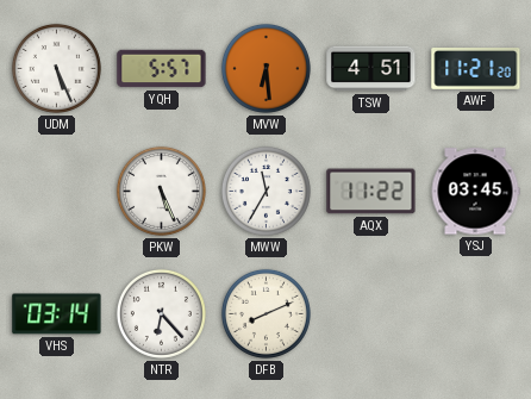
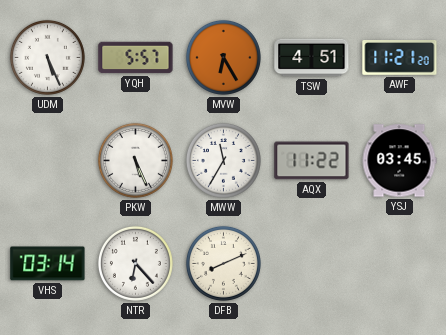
MVW: 6:29 -> 6:25
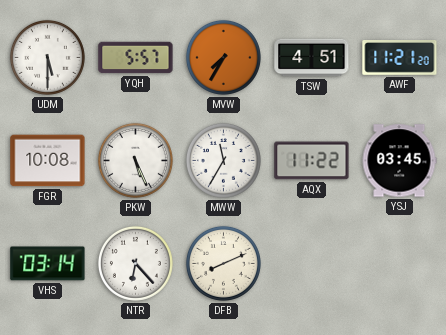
UDM: 5:26 -> 5:30
MVW: 6:25 -> 7:35
FGR: none -> 10:08
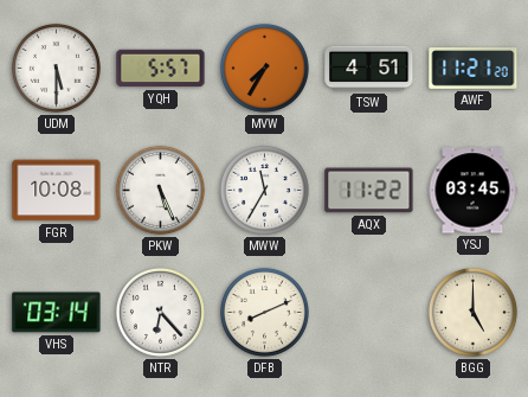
BGG: none -> 5:00
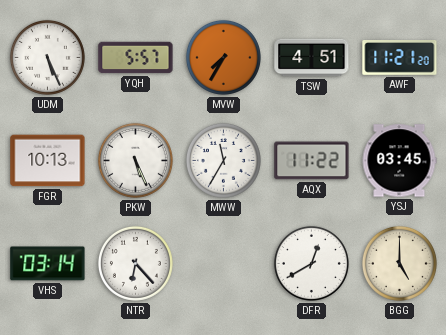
UDM: 5:30 -> 5:26
FGR: 10:08 -> 10:13
DFB: 8:11 -> none
DFR: none -> 12:40
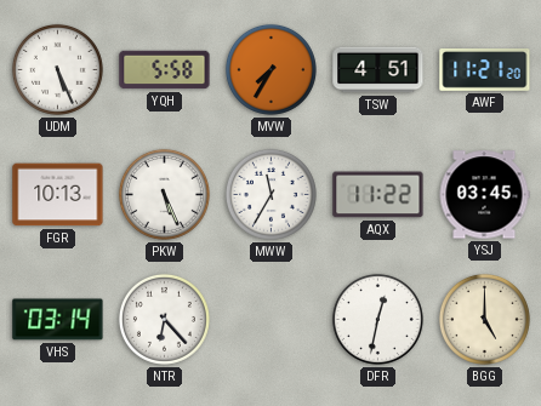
YQH: 5:57 -> 5:58
DFR: 12:40 -> 12:32
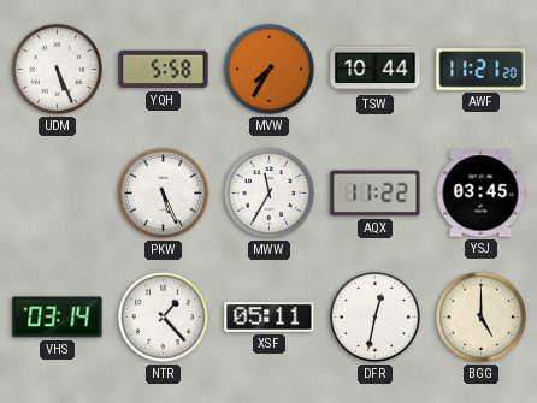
TSW: 4:51 -> 10:44
FGR: 10:13 -> none
NTR: 6:23 -> 1:23
XSF: none -> 05:11
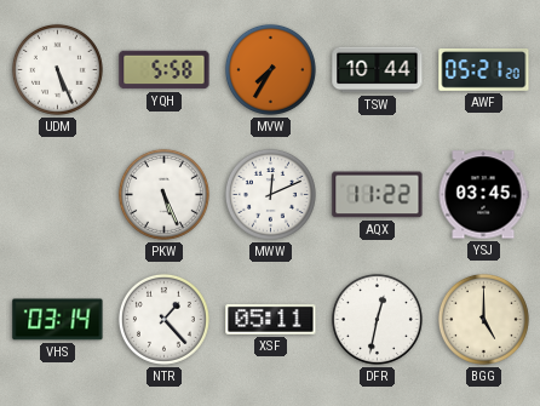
AWF: 11:21 -> 05:21
MWW: 11:35 -> 12:11
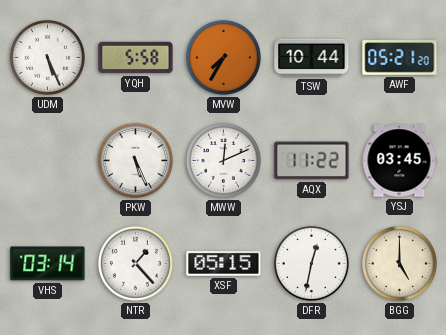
XSF: 05:11 -> 05:15
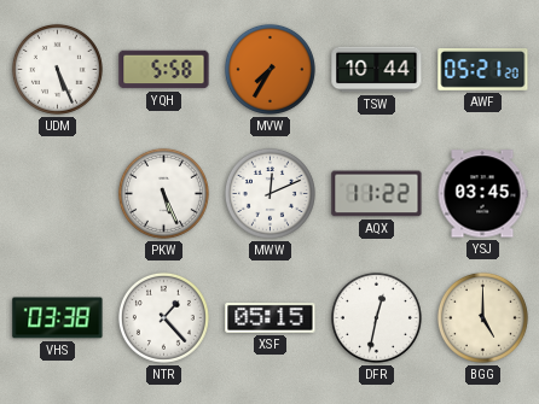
VHS: 03:14 -> 03:38
